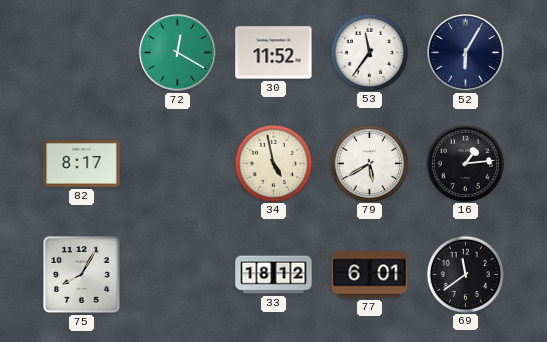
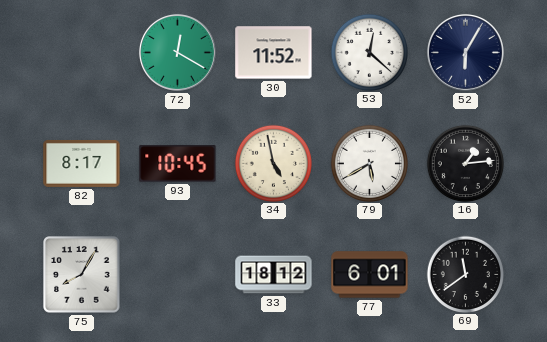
53: 11:36 -> 12:22
93: none -> 10:45
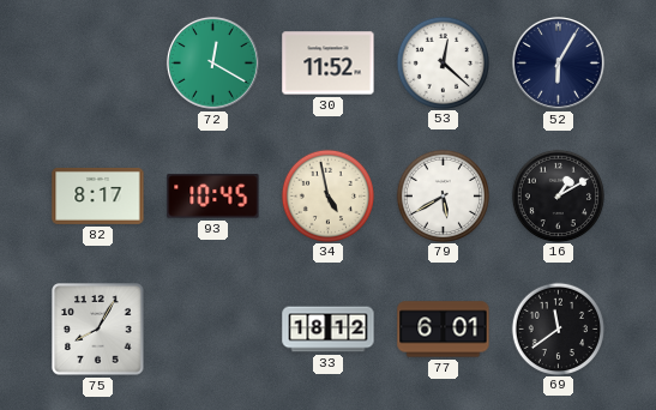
16: 1:14 -> 1:10
